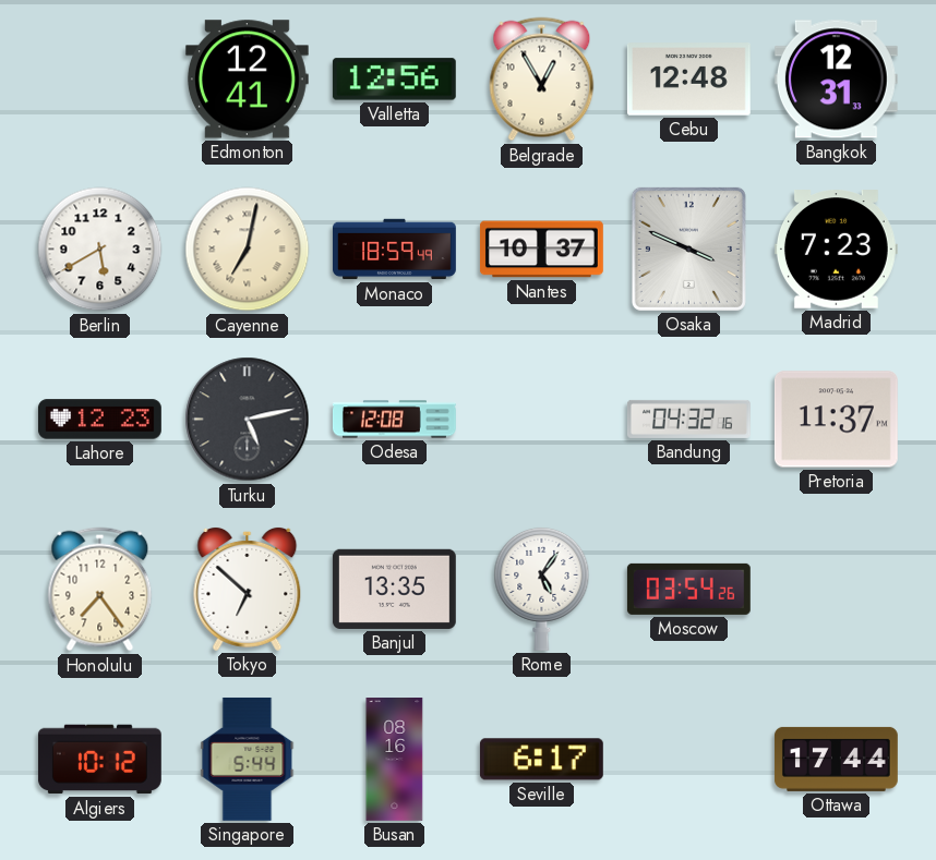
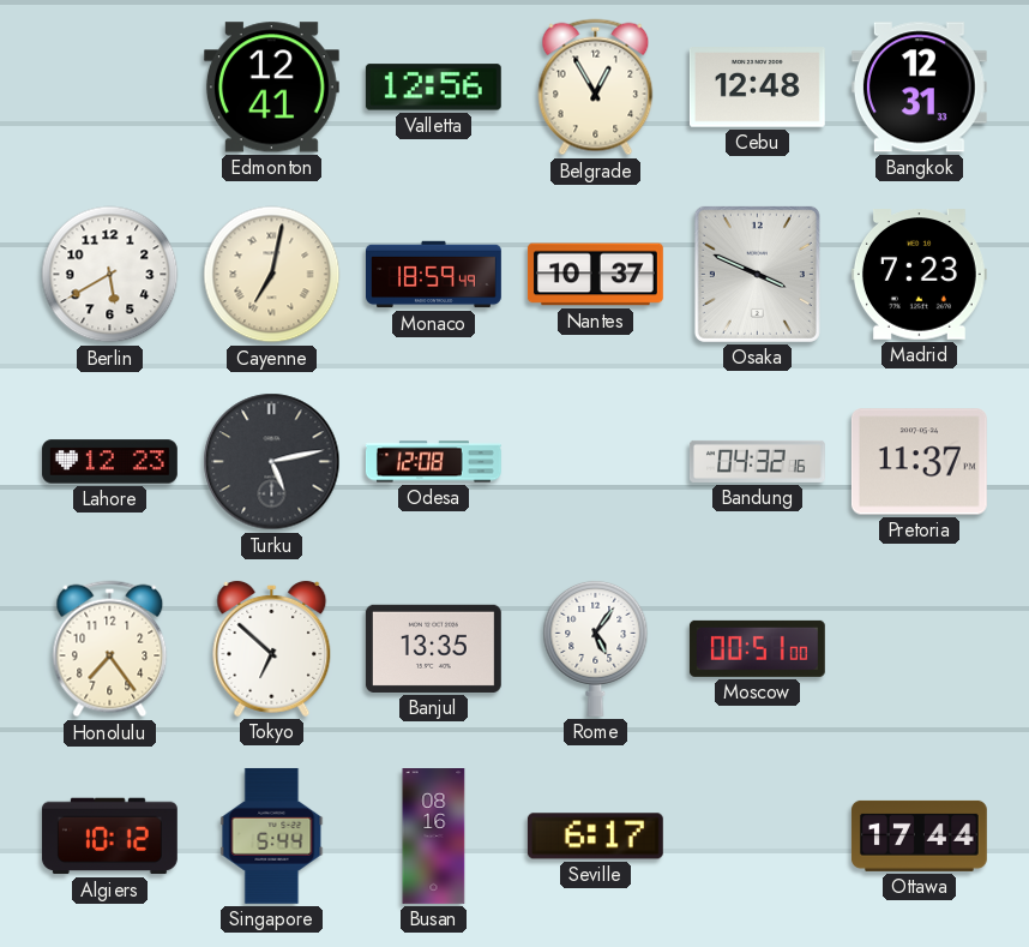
Moscow: 03:54 -> 00:51
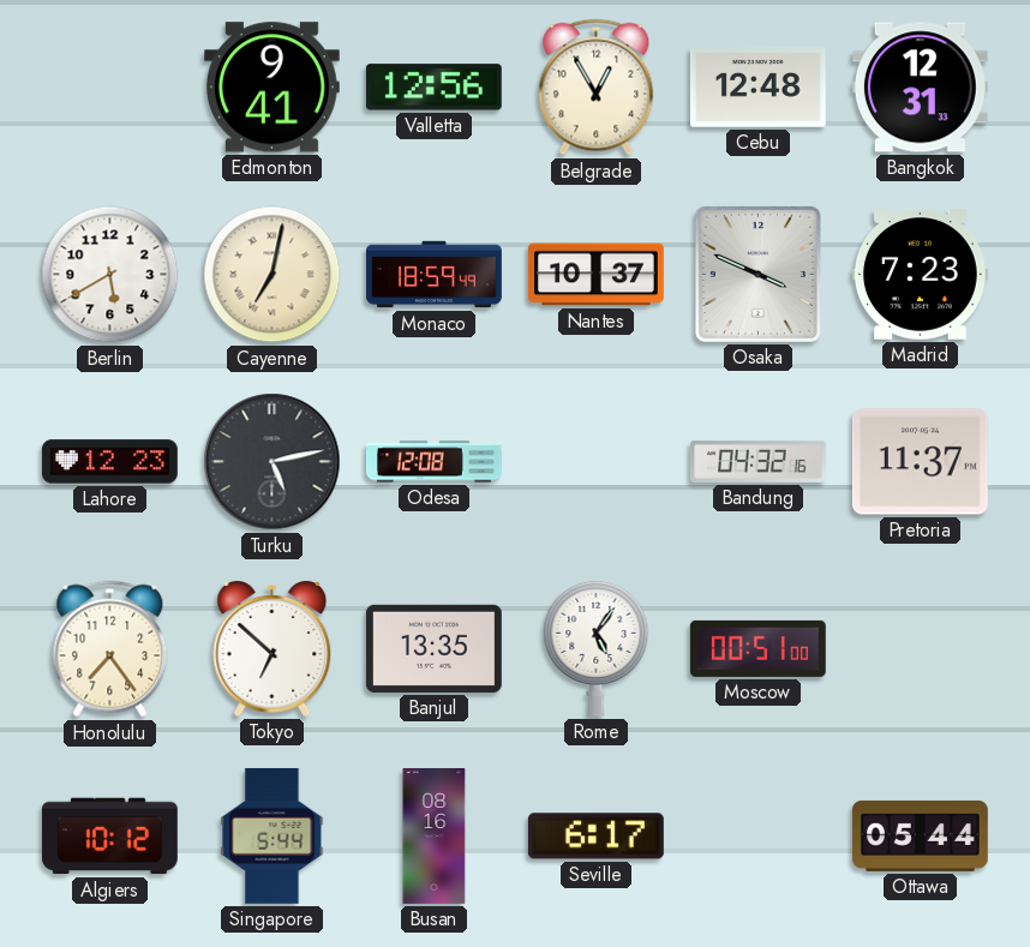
Edmonton: 12:41 -> 9:41
Ottawa: 17:44 -> 05:44
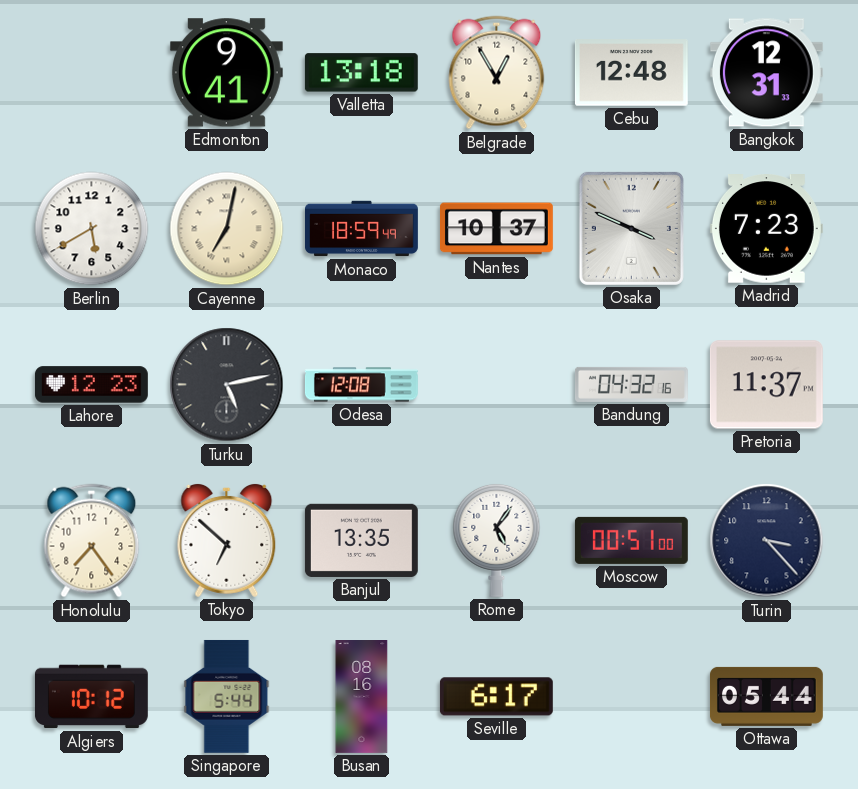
Valletta: 12:56 -> 13:18
Turin: none -> 3:23
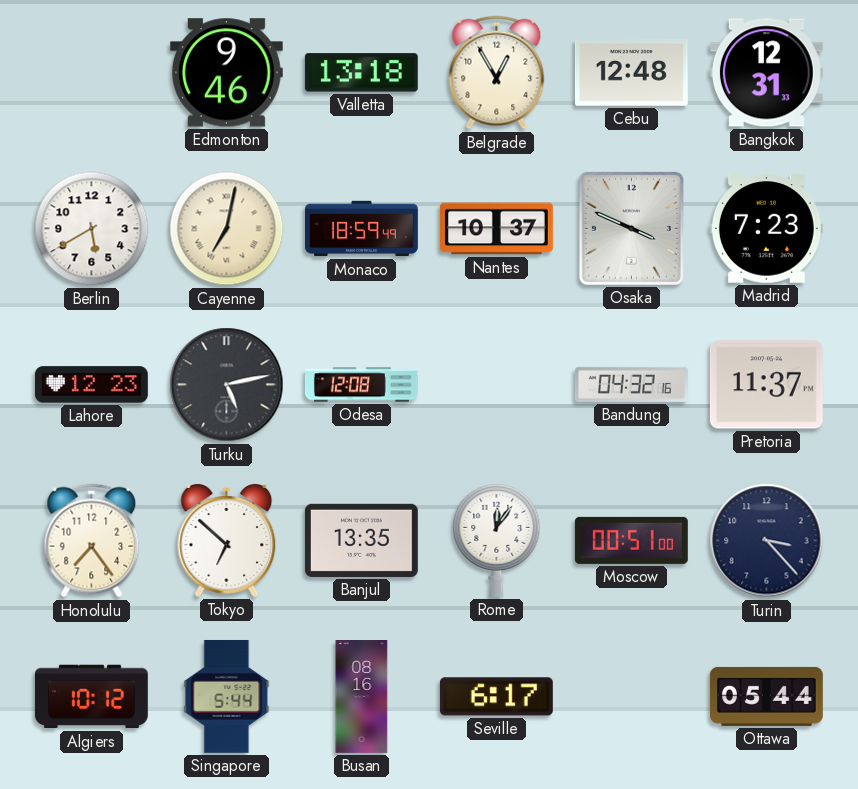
Edmonton: 9:41 -> 9:46
Rome: 5:06 -> 12:06
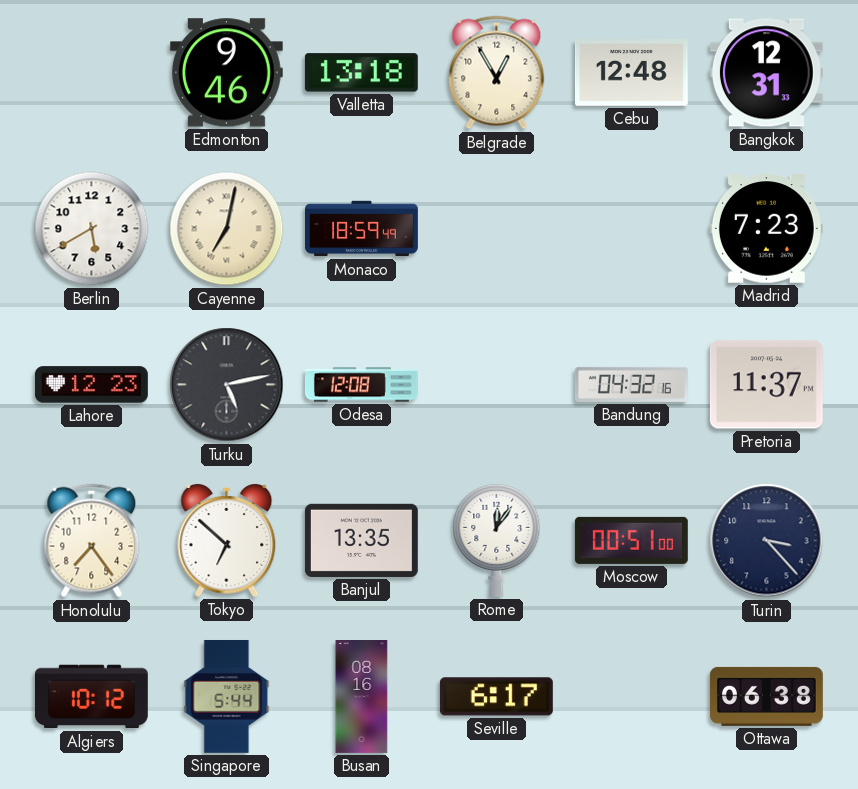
Nantes: 10:37 -> none
Osaka: 3:49 -> none
Ottawa: 05:44 -> 06:38
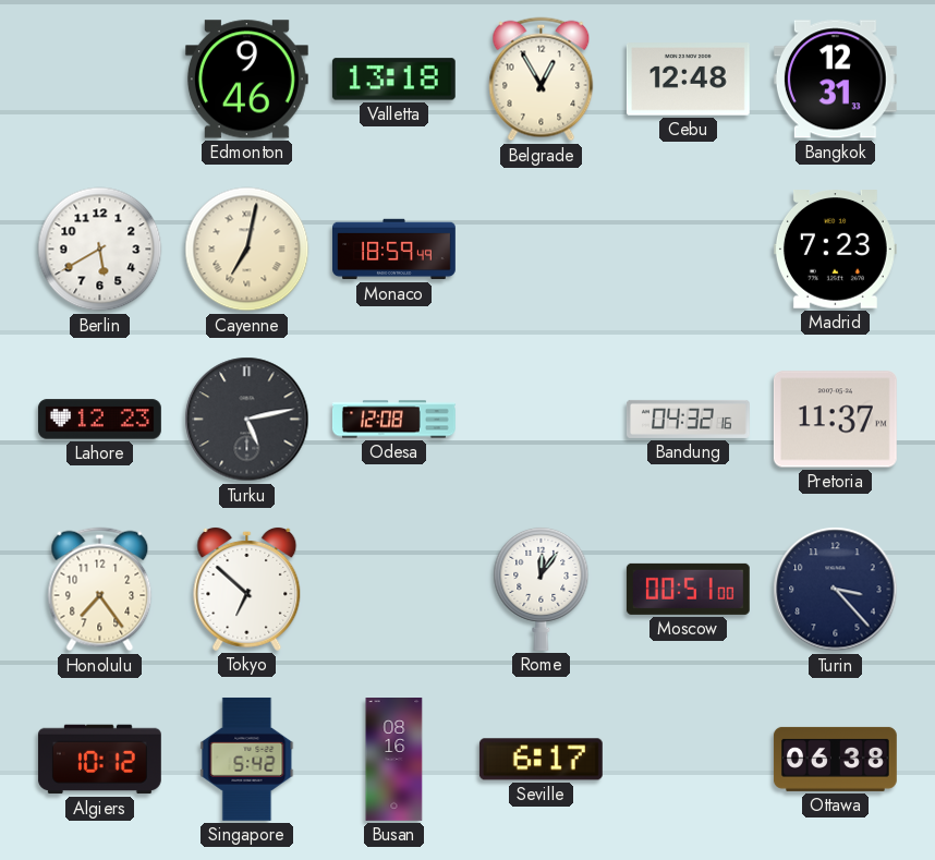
Banjul: 13:35 -> none
Singapore: 5:44 -> 5:42
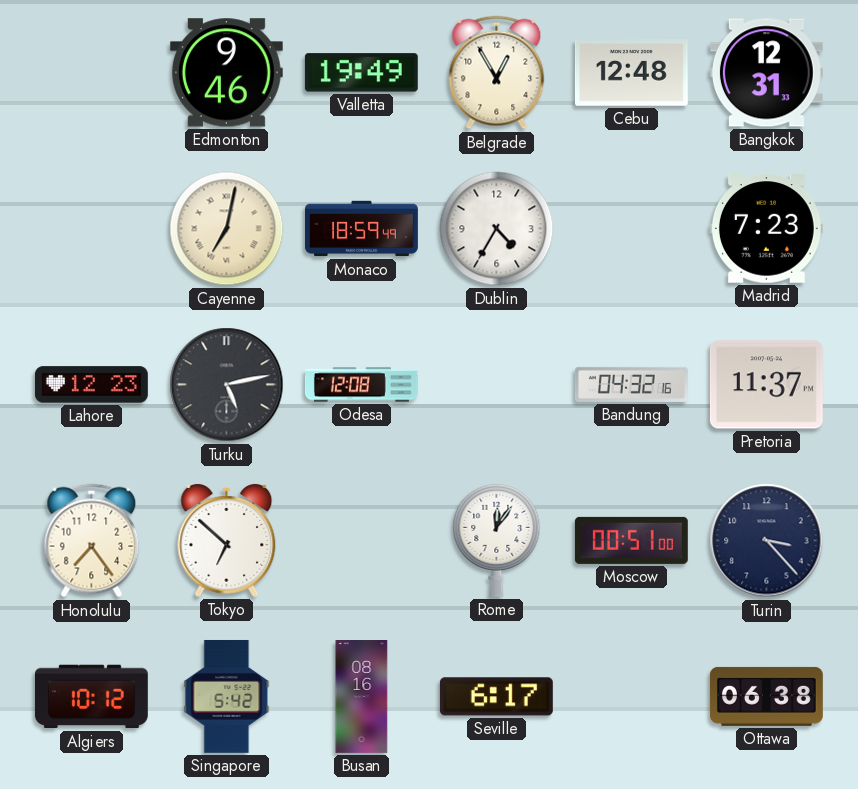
Valletta: 13:18 -> 19:49
Berlin: 5:40 -> none
Dublin: none -> 4:35
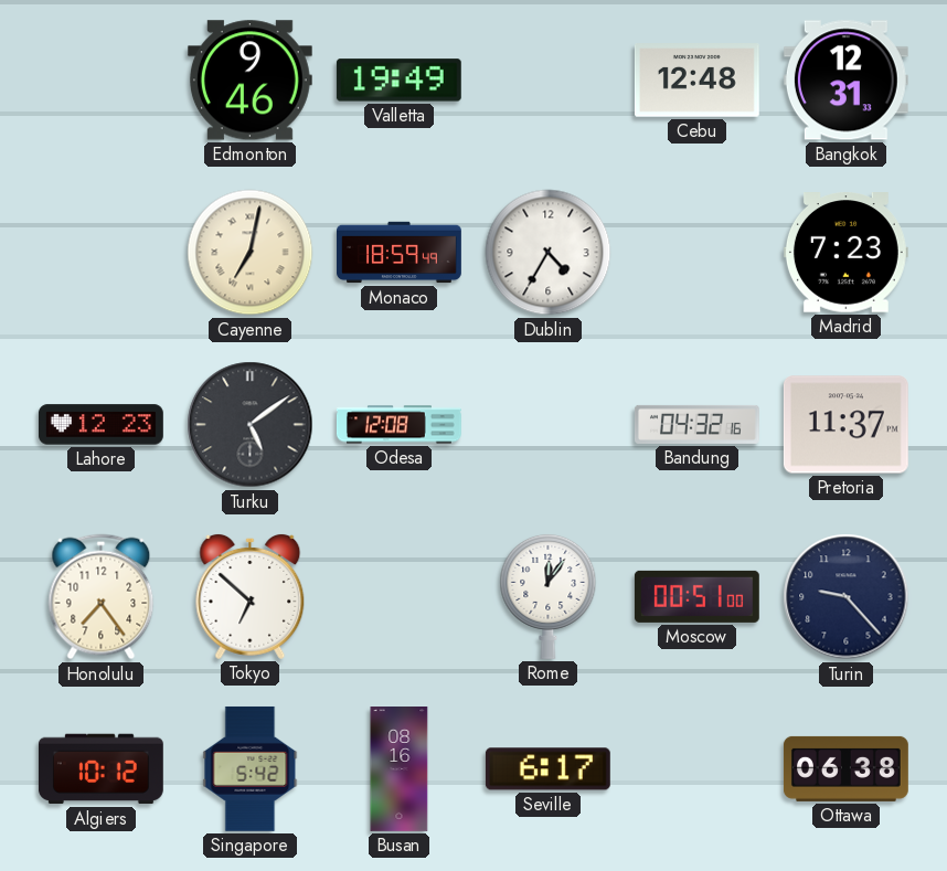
Belgrade: 12:55 -> none
Turku: 5:13 -> 5:09
Turin: 3:23 -> 9:23
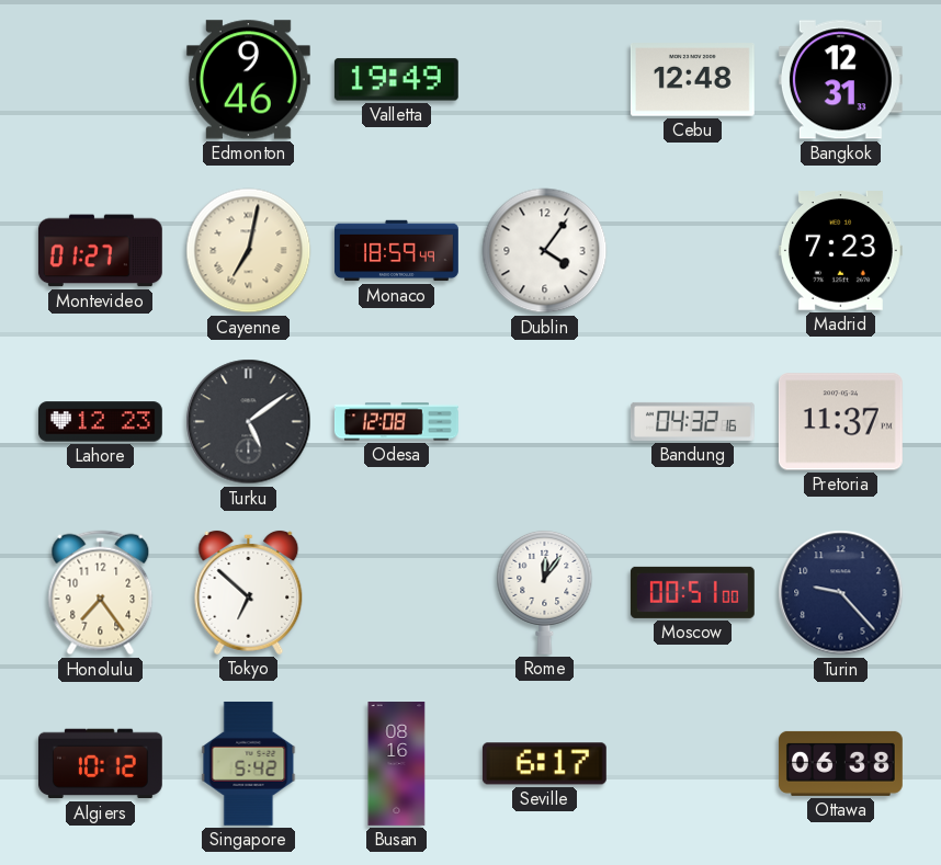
Montevideo: none -> 01:27
Dublin: 4:35 -> 4:06
